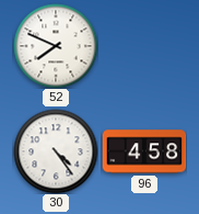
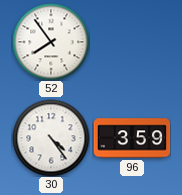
52: 7:49 -> 7:54
96: 4:58 -> 3:59
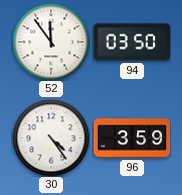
52: 7:54 -> 11:54
94: none -> 03:50
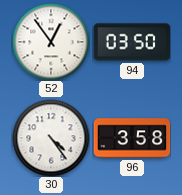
52: 11:54 -> 12:54
96: 3:59 -> 3:58
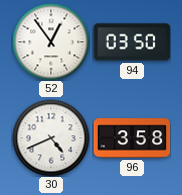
30: 4:24 -> 4:41
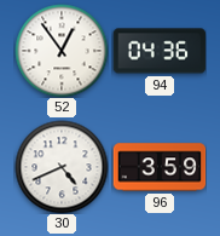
94: 03:50 -> 04:36
96: 3:58 -> 3:59
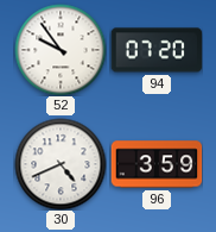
52: 12:54 -> 9:54
94: 04:36 -> 07:20
